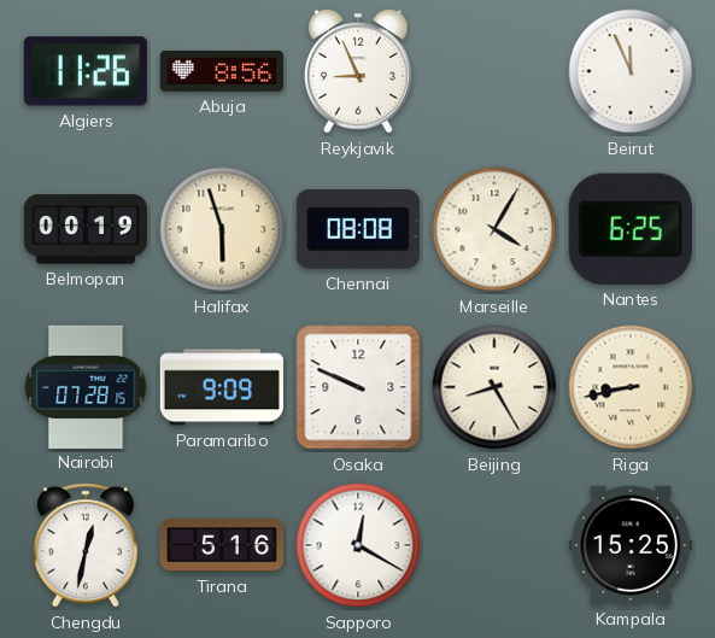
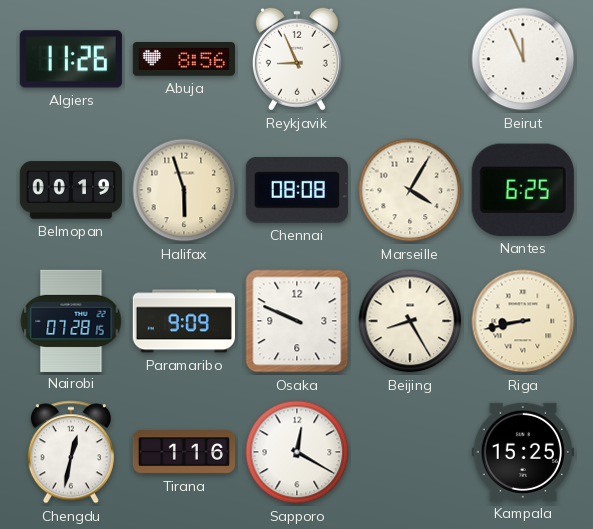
Tirana: 5:16 -> 1:16
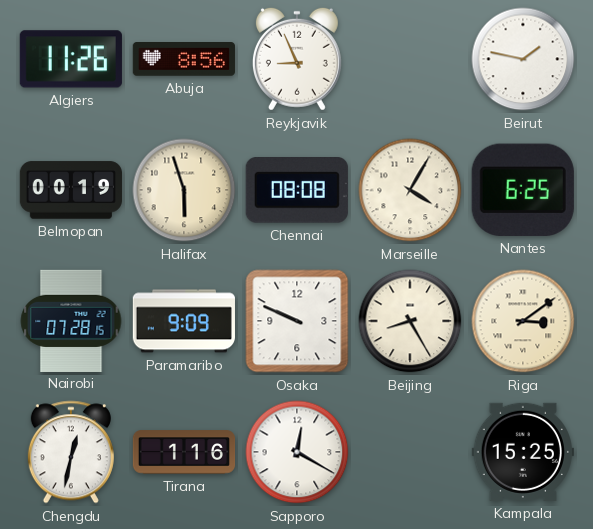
Beirut: 11:56 -> 1:47
Riga: 8:43 -> 3:09
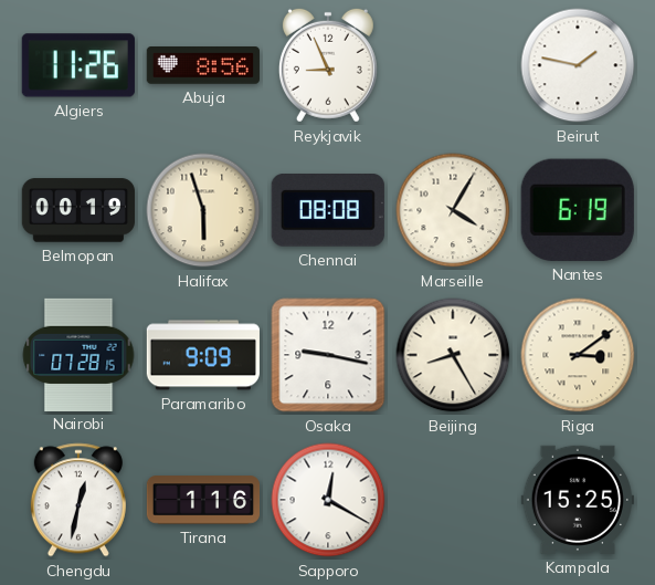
Nantes: 6:25 -> 6:19
Osaka: 9:49 -> 9:17
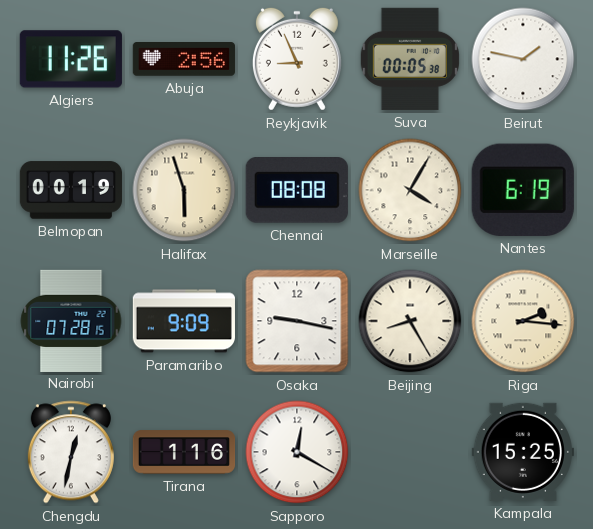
Abuja: 8:56 -> 2:56
Suva: none -> 00:05
Riga: 3:09 -> 2:16
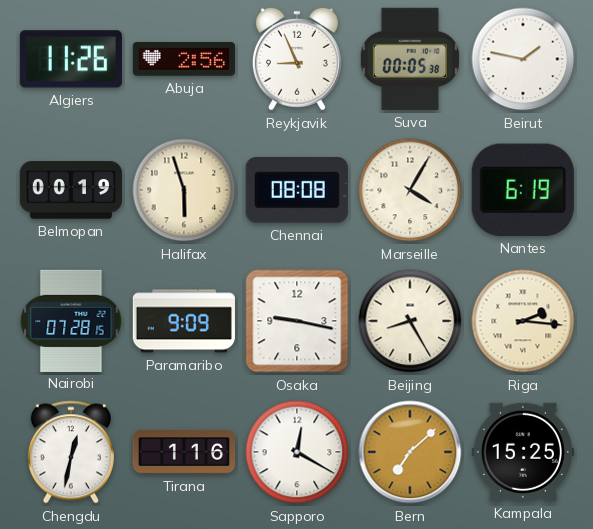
Bern: none -> 7:08
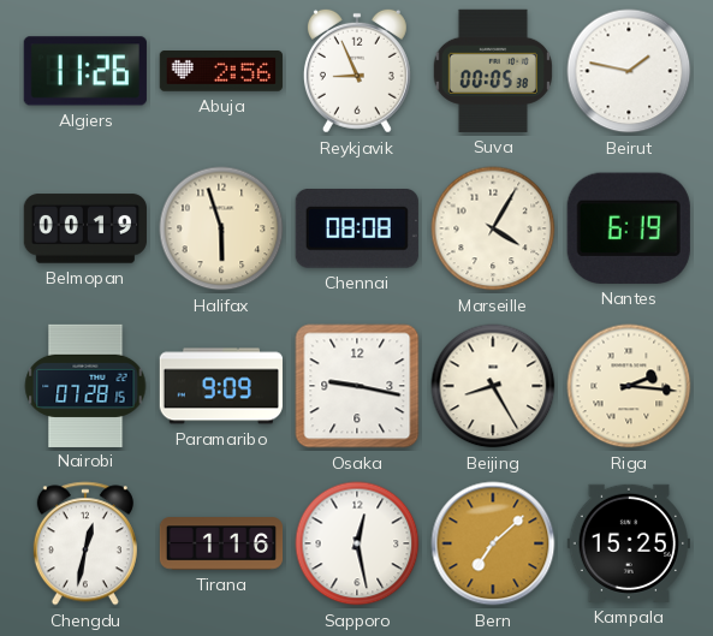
Sapporo: 12:20 -> 12:28
